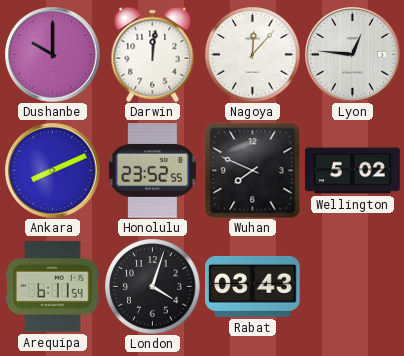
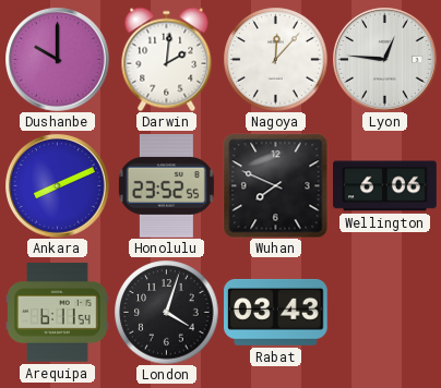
Darwin: 12:01 -> 2:01
Wellington: 5:02 -> 6:06
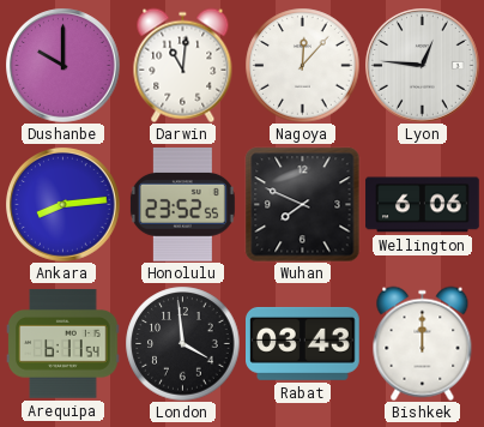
Darwin: 2:01 -> 11:01
Ankara: 8:11 -> 8:14
London: 4:03 -> 3:59
Bishkek: none -> 12:00
